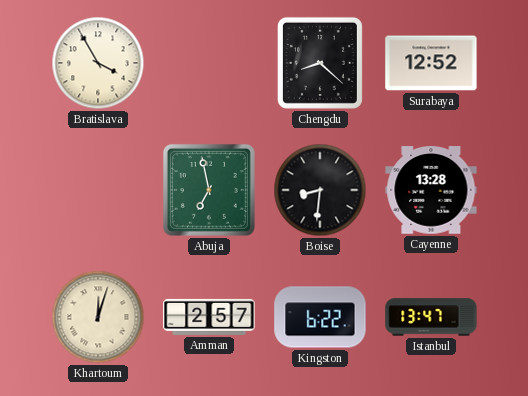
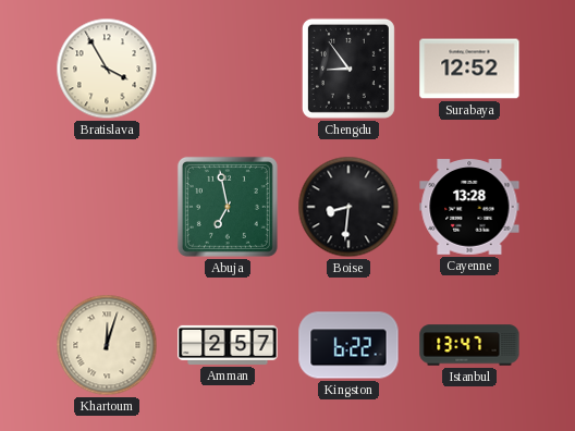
Chengdu: 8:22 -> 8:54
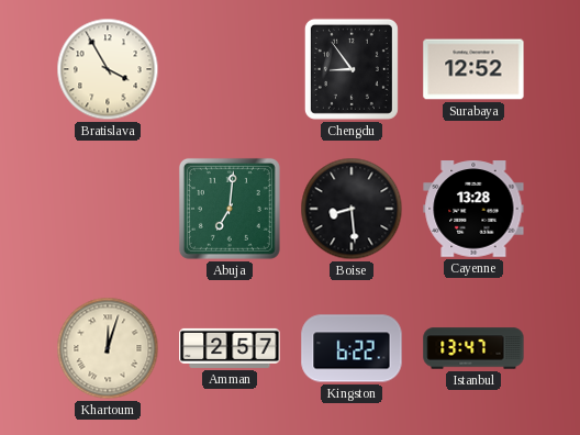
Abuja: 6:58 -> 7:01
Boise: 8:31 -> 8:29
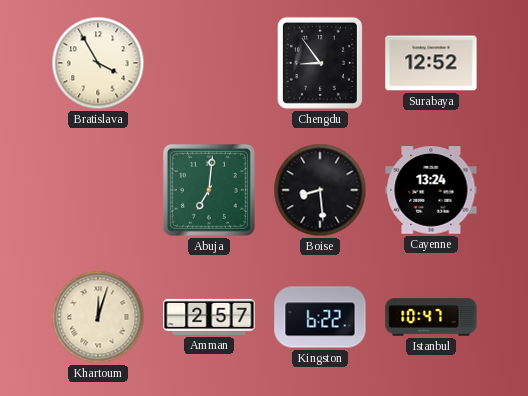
Cayenne: 13:28 -> 13:24
Istanbul: 13:47 -> 10:47
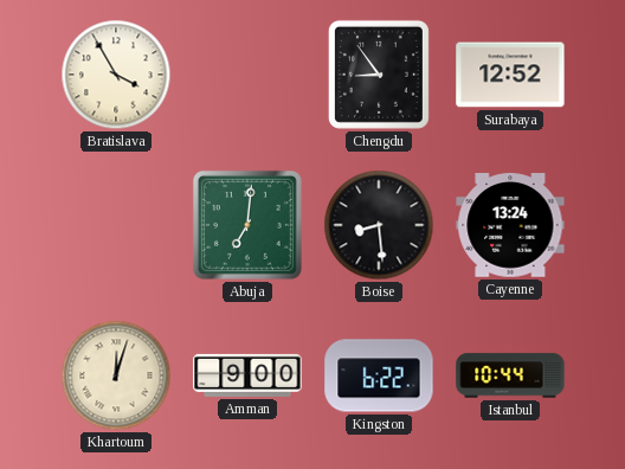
Amman: 2:57 -> 9:00
Istanbul: 10:47 -> 10:44
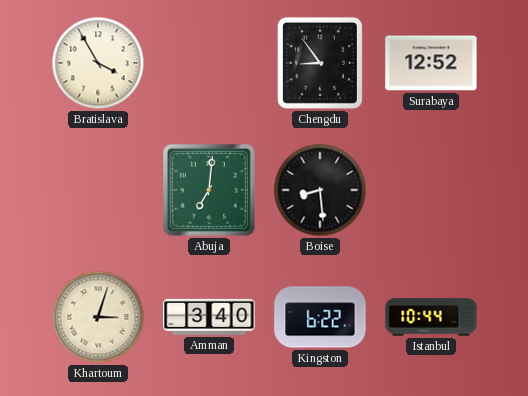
Cayenne: 13:24 -> none
Khartoum: 12:03 -> 3:03
Amman: 9:00 -> 3:40
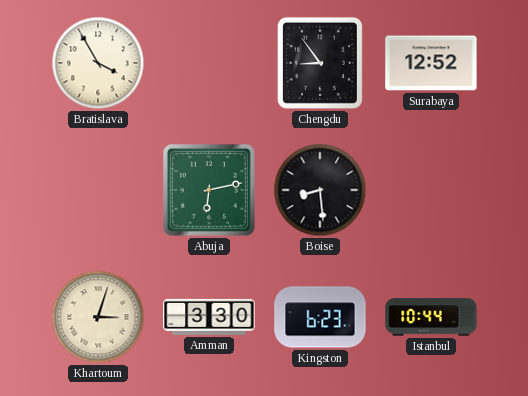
Abuja: 7:01 -> 6:13
Amman: 3:40 -> 3:30
Kingston: 6:22 -> 6:23
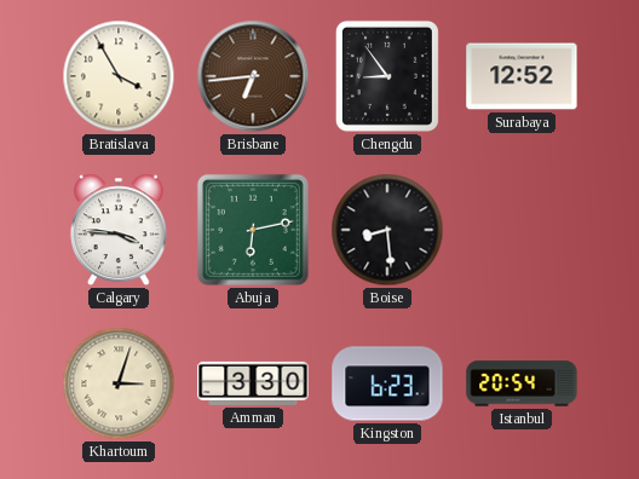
Brisbane: none -> 6:44
Calgary: none -> 3:46
Istanbul: 10:44 -> 20:54
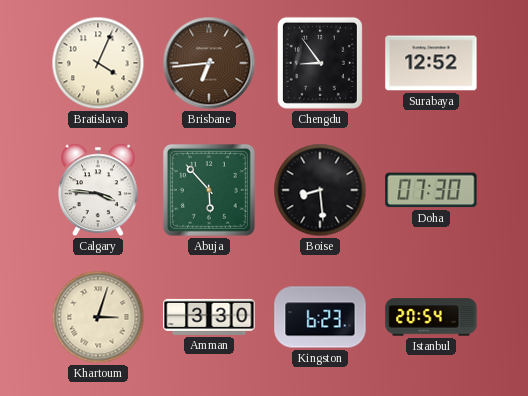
Bratislava: 3:55 -> 4:04
Abuja: 6:13 -> 5:53
Doha: none -> 07:30
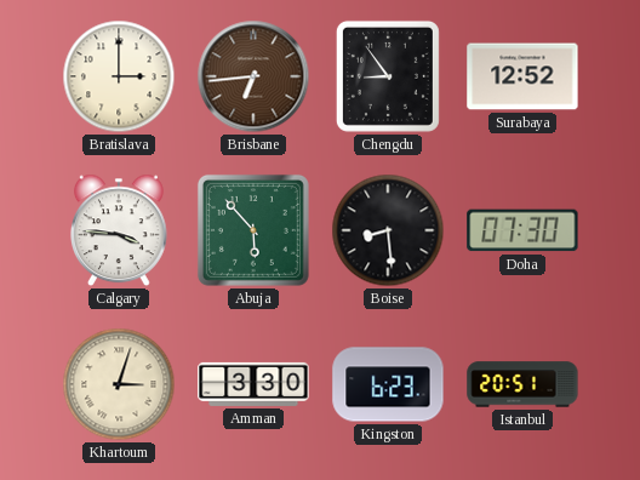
Bratislava: 4:04 -> 3:00
Istanbul: 20:54 -> 20:51
